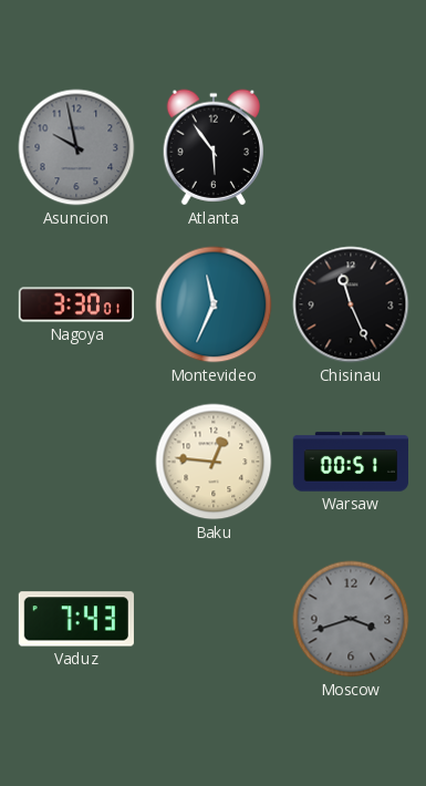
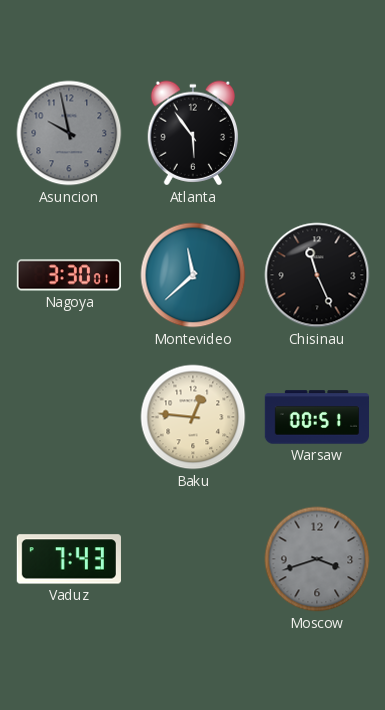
Montevideo: 11:34 -> 11:38
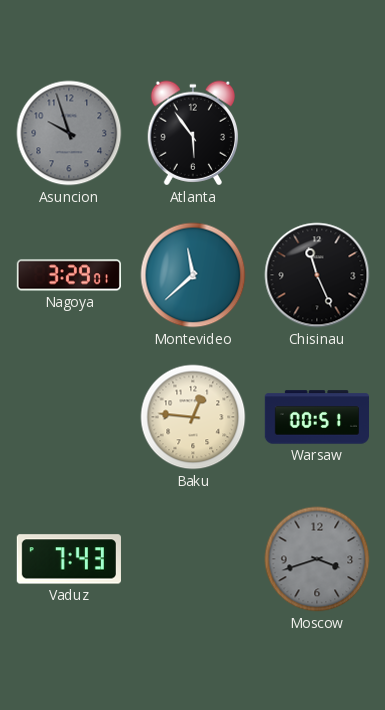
Asuncion: 9:58 -> 9:57
Nagoya: 3:30 -> 3:29
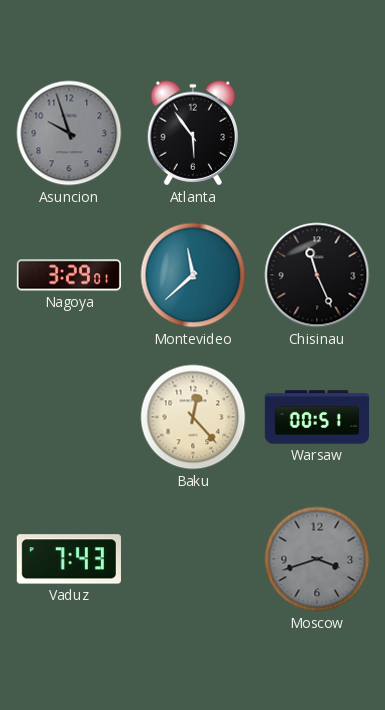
Baku: 12:46 -> 12:23
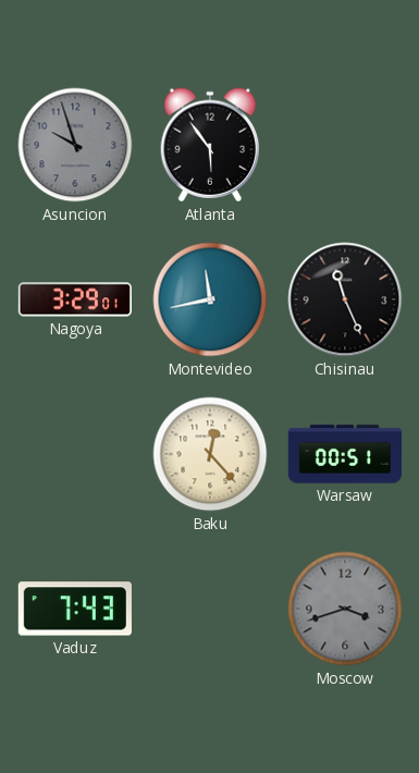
Montevideo: 11:38 -> 11:43
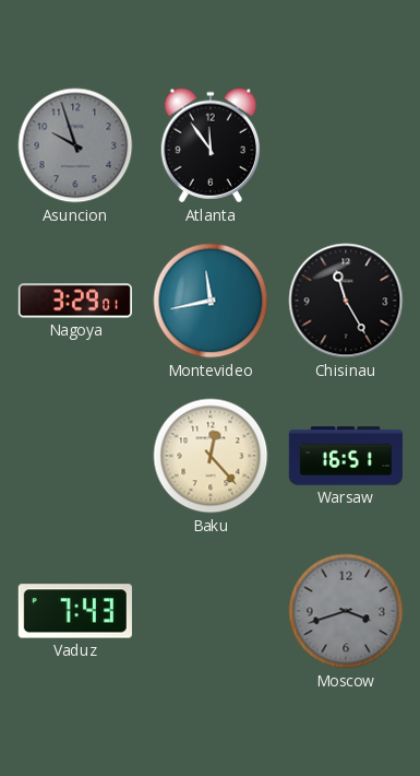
Atlanta: 5:54 -> 11:54
Chisinau: 11:26 -> 11:25
Warsaw: 00:51 -> 16:51
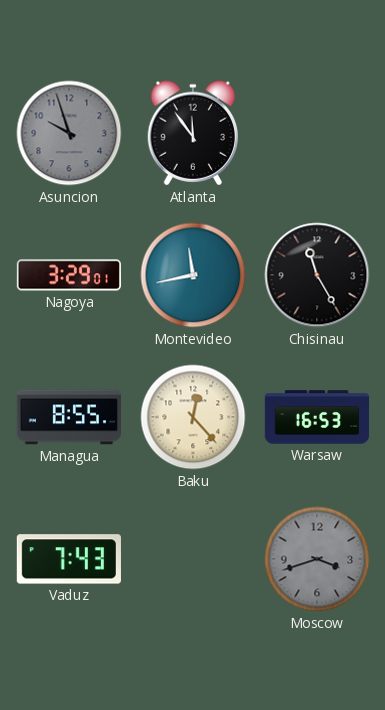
Managua: none -> 8:55
Warsaw: 16:51 -> 16:53
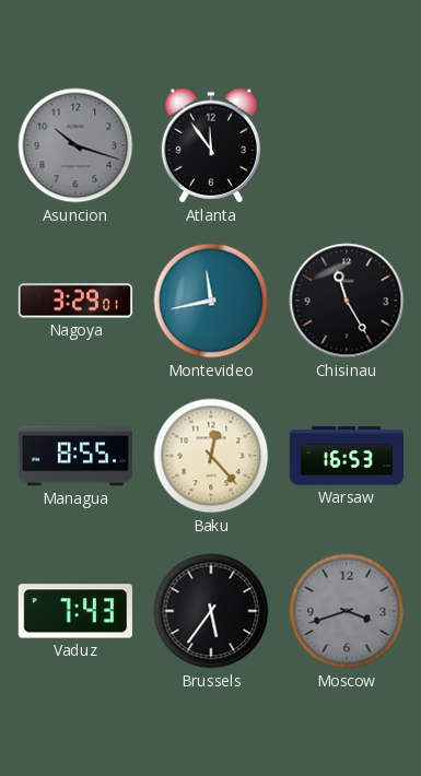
Asuncion: 9:57 -> 10:18
Brussels: none -> 5:36
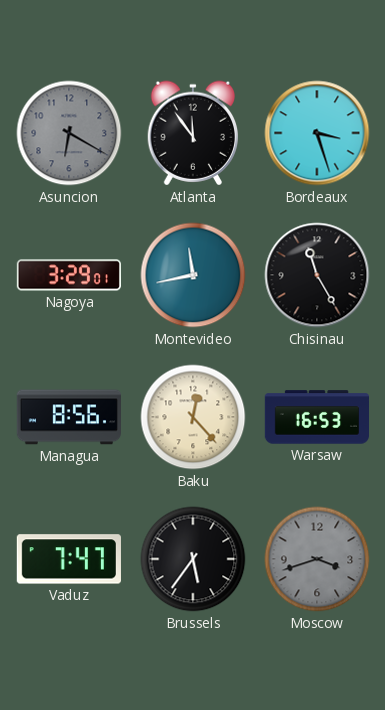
Asuncion: 10:18 -> 6:20
Bordeaux: none -> 3:27
Managua: 8:55 -> 8:56
Vaduz: 7:43 -> 7:47
